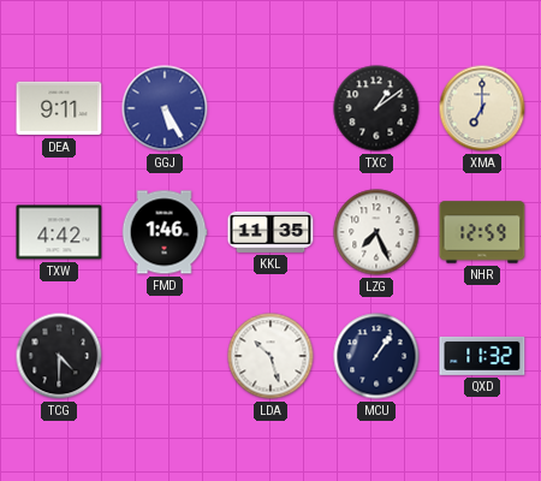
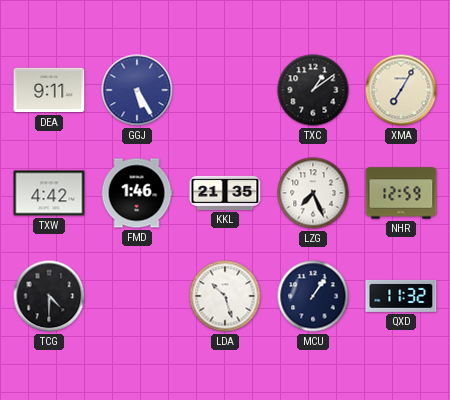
XMA: 7:00 -> 7:05
KKL: 11:35 -> 21:35
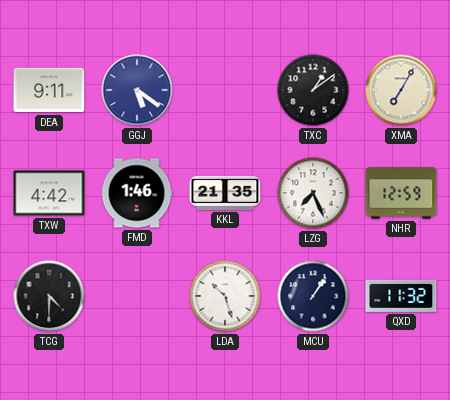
GGJ: 5:25 -> 5:21
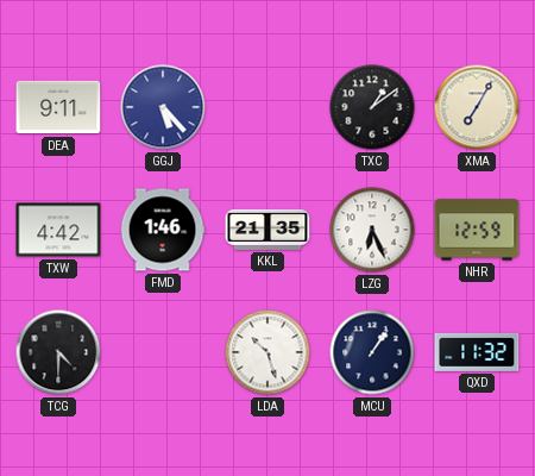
GGJ: 5:21 -> 5:23
LZG: 7:26 -> 6:26
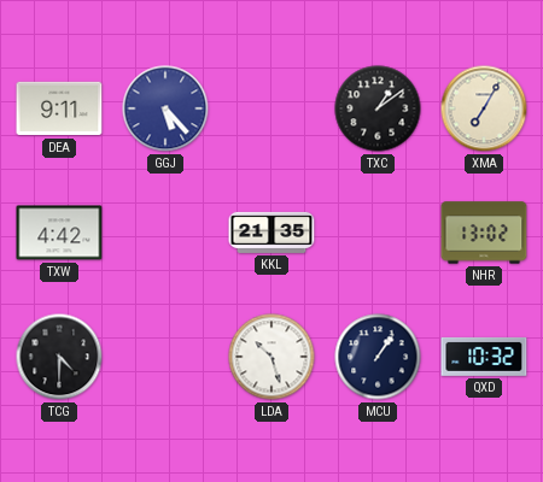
FMD: 1:46 -> none
LZG: 6:26 -> none
NHR: 12:59 -> 13:02
QXD: 11:32 -> 10:32
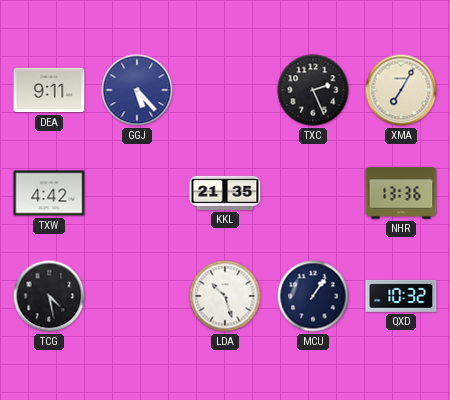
TXC: 1:09 -> 2:26
NHR: 13:02 -> 13:36
TCG: 4:30 -> 4:28
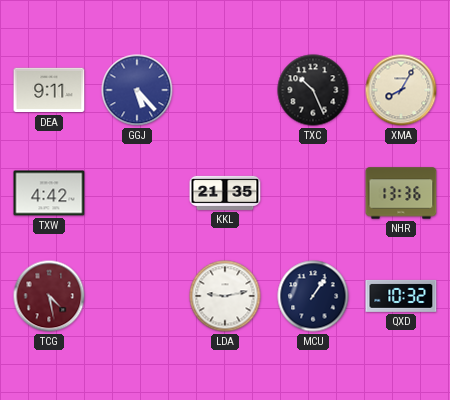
TXC: 2:26 -> 10:26
XMA: 7:05 -> 8:05
TCG dial: black -> burgundy
LDA: 10:27 -> 9:13
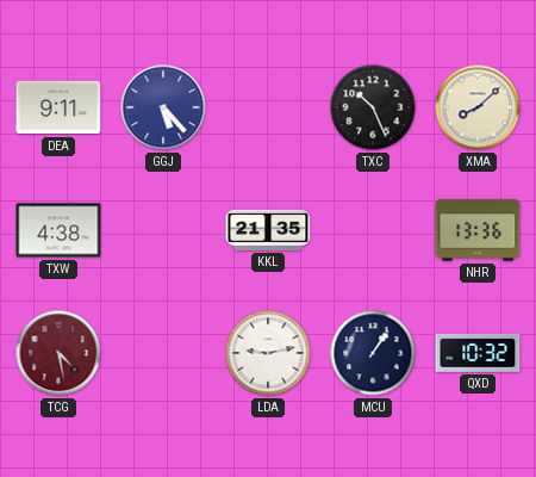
XMA: 8:05 -> 8:08
TXW: 4:42 -> 4:38
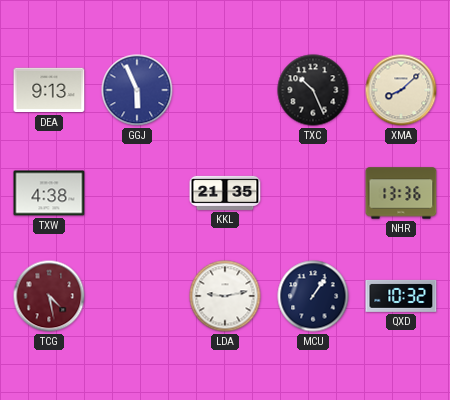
DEA: 9:11 -> 9:13
GGJ: 5:23 -> 5:56
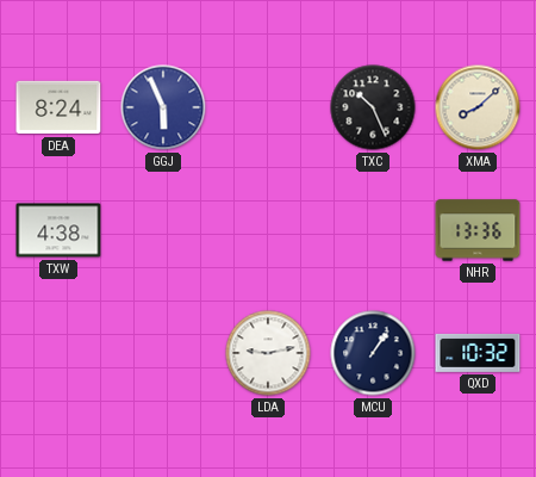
DEA: 9:13 -> 8:24
KKL: 21:35 -> none
TCG: 4:28 -> none
